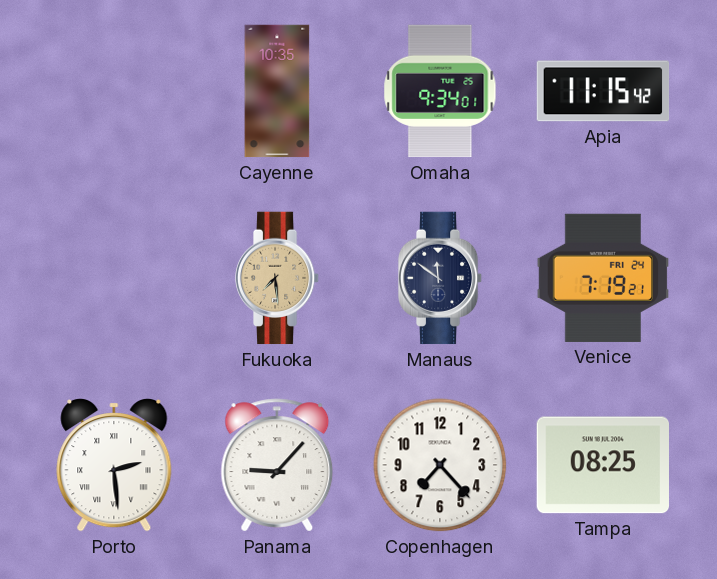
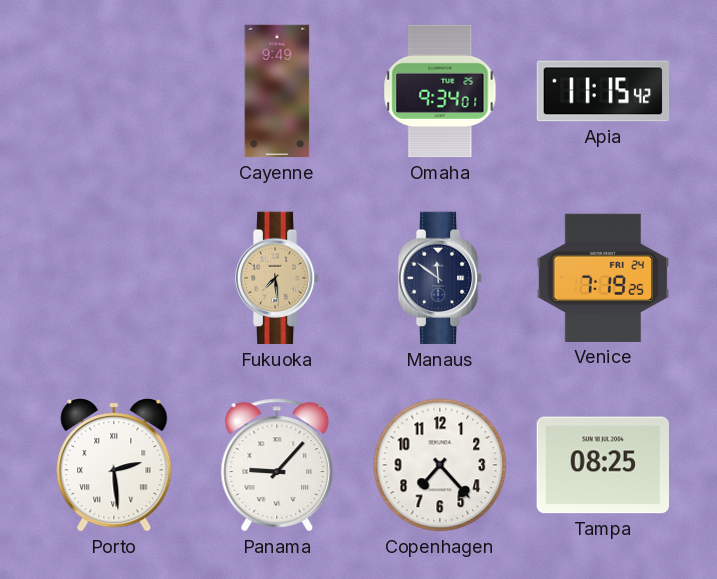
Cayenne: 10:35 -> 9:49
Venice: 7:19:21 -> 7:19:25
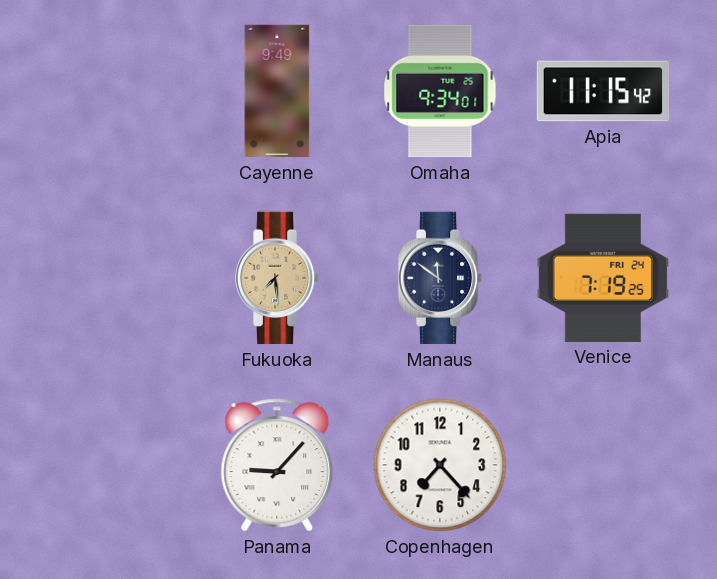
Porto: 2:29 -> none
Tampa: 08:25 -> none
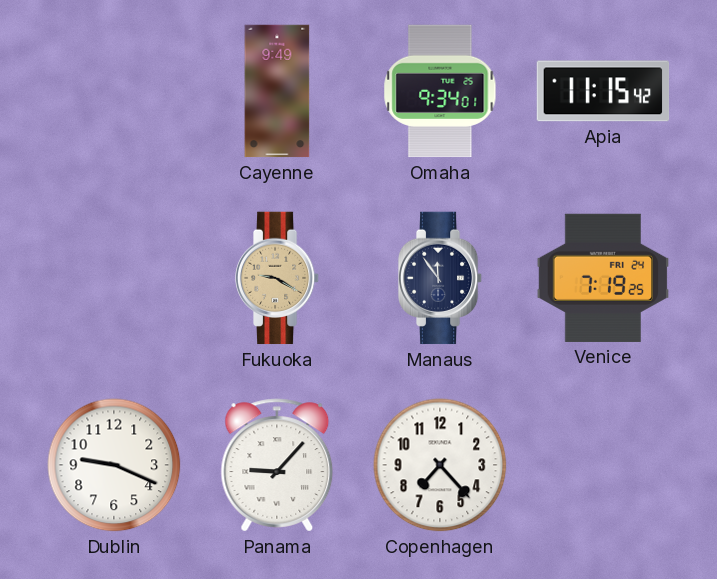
Fukuoka: 7:29 -> 9:20
Manaus: 11:51 -> 11:54
Dublin: none -> 9:19
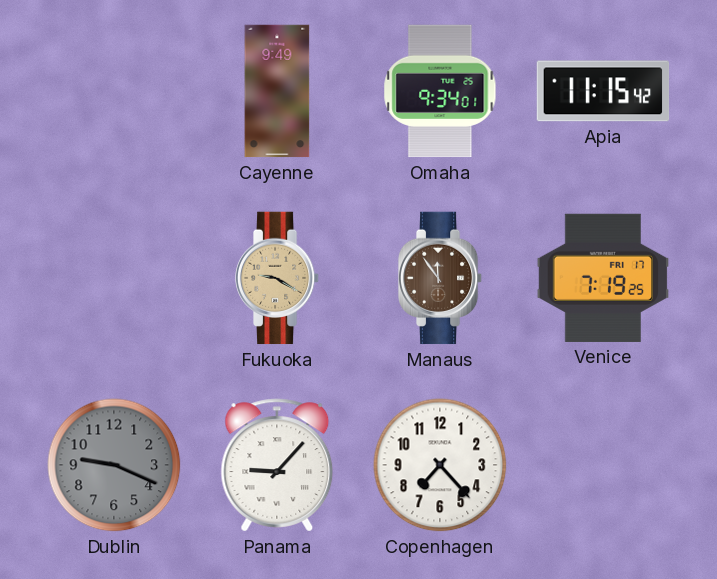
Manaus dial: navy -> brown
Venice date: FRI 24 -> FRI 17
Dublin dial: white -> grey
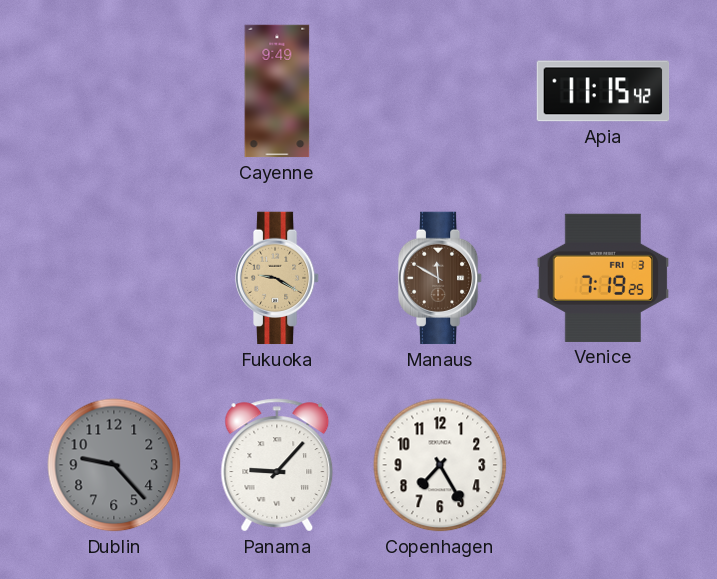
Omaha: 9:34 -> none
Manaus: 11:54 -> 11:50
Venice date: FRI 17 -> FRI 3
Dublin: 9:19 -> 9:23
Copenhagen: 7:23 -> 7:25
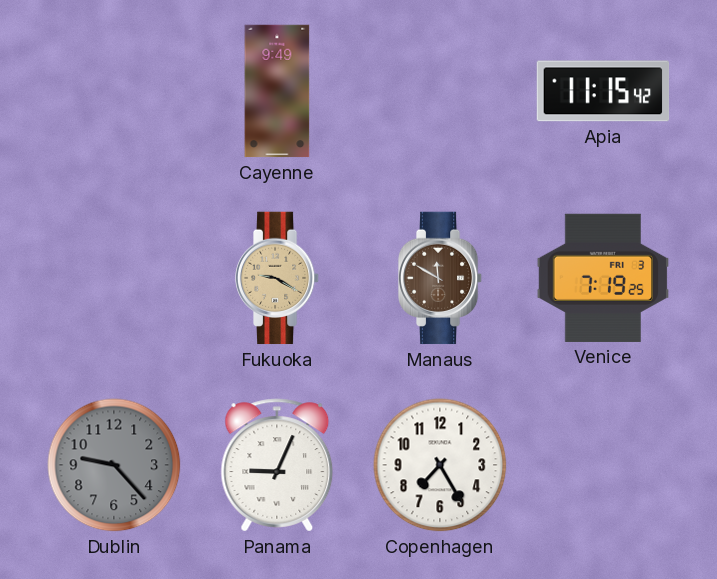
Panama: 9:07 -> 9:04
